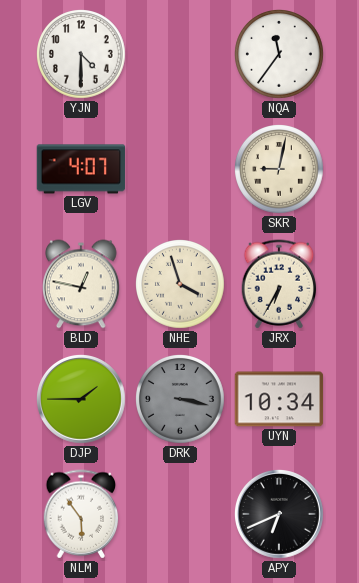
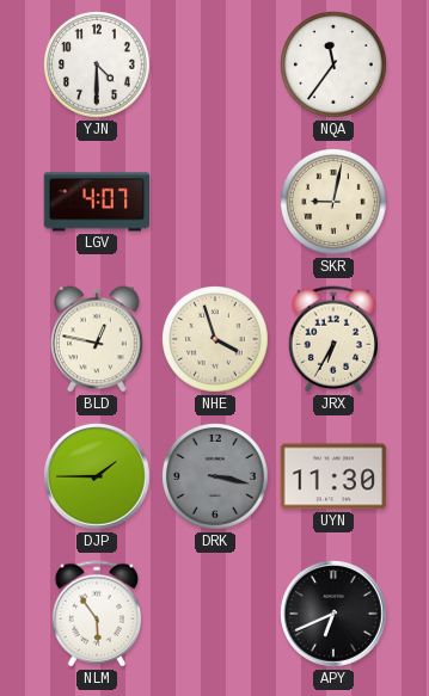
UYN: 10:34 -> 11:30
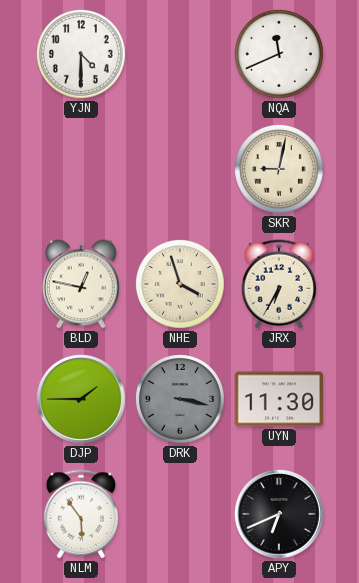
NQA: 11:36 -> 11:41
LGV: 4:07 -> none
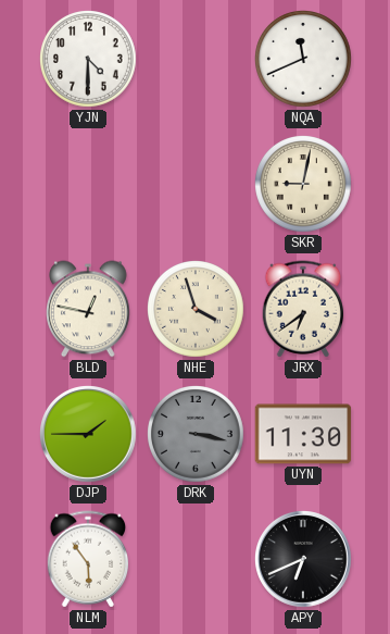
JRX: 6:35 -> 6:39
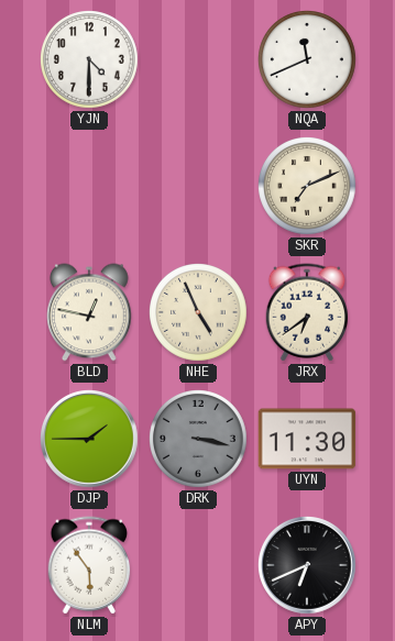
SKR: 9:02 -> 7:11
NHE: 3:57 -> 4:56
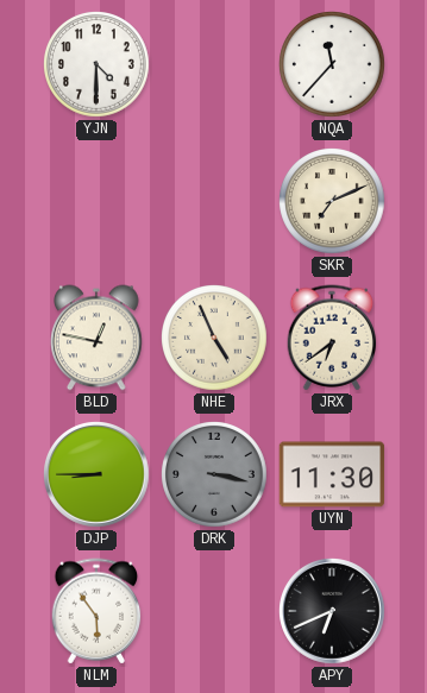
NQA: 11:41 -> 11:37
DJP: 1:45 -> 8:45
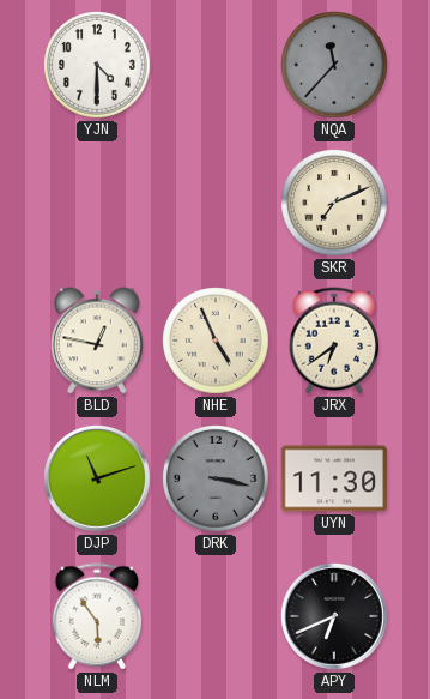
NQA dial: white -> grey
DJP: 8:45 -> 11:12
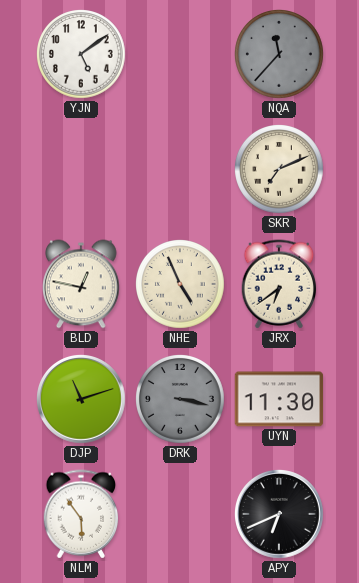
YJN: 4:30 -> 5:09
